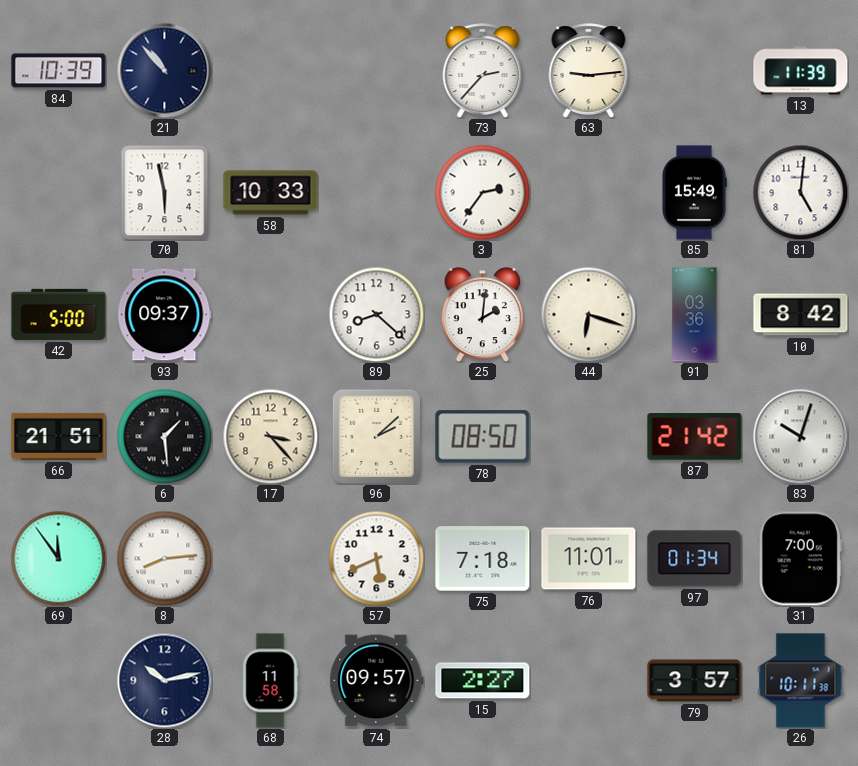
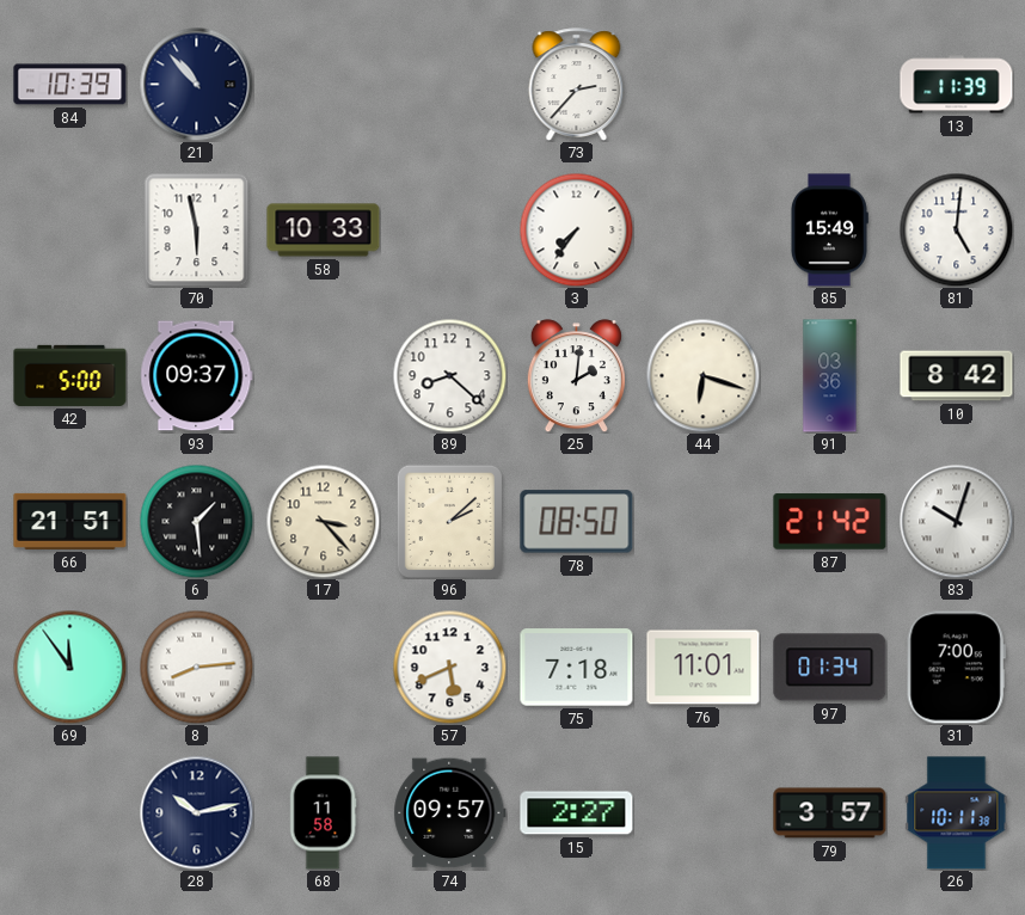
63: 9:14 -> none
3: 2:36 -> 7:36
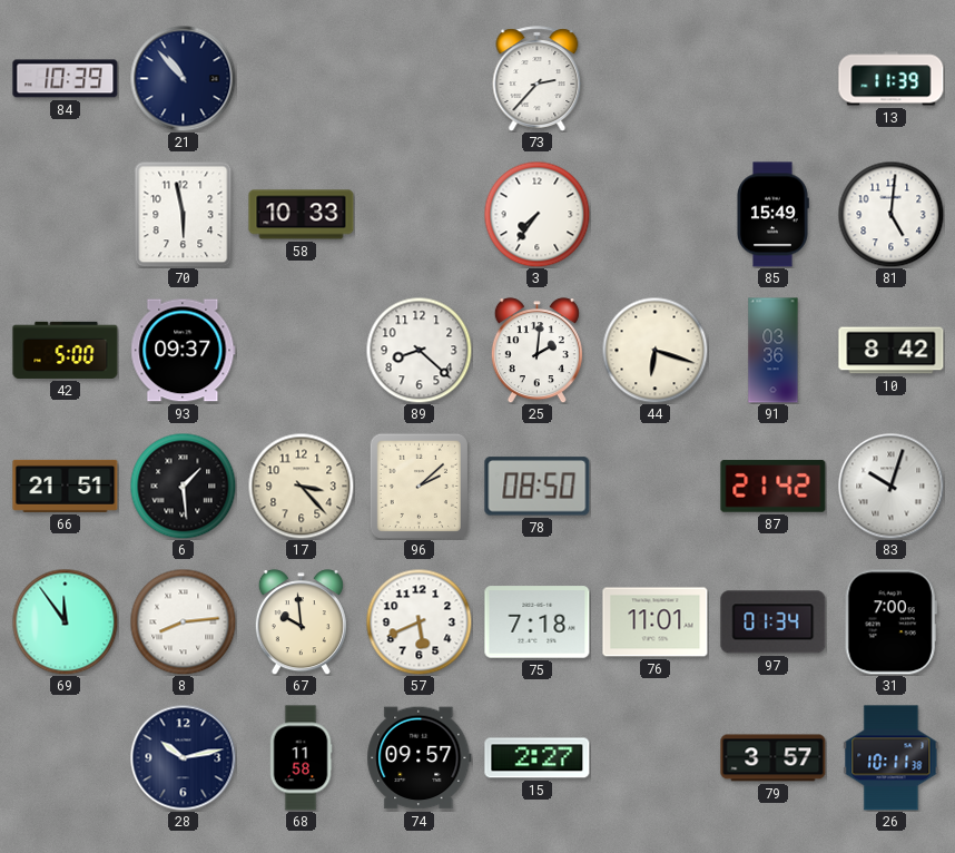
67: none -> 9:59
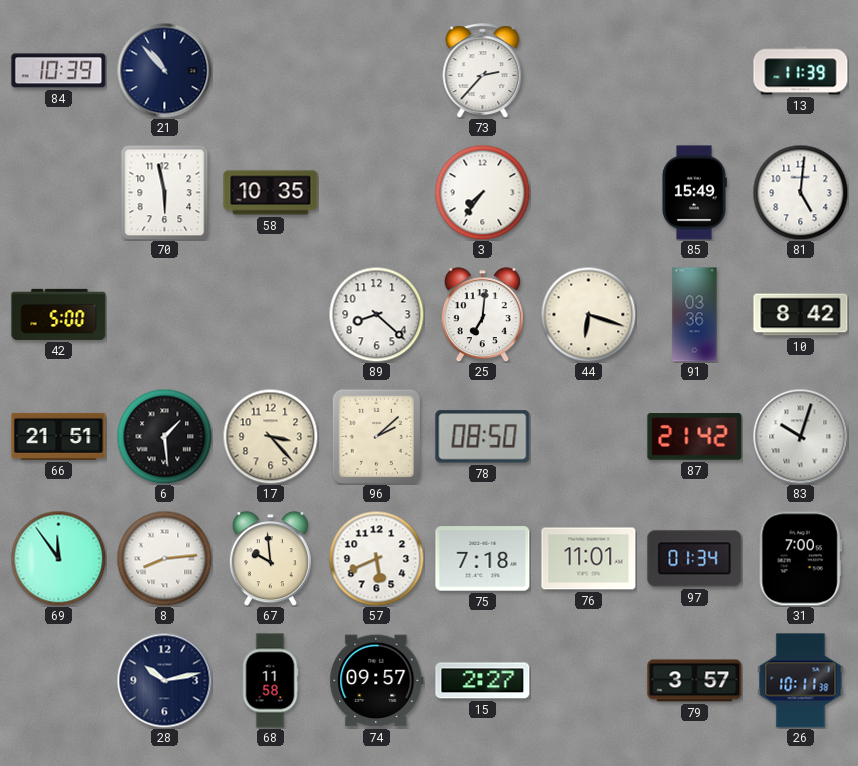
58: 10:33 -> 10:35
93: 09:37 -> none
25: 2:01 -> 7:01
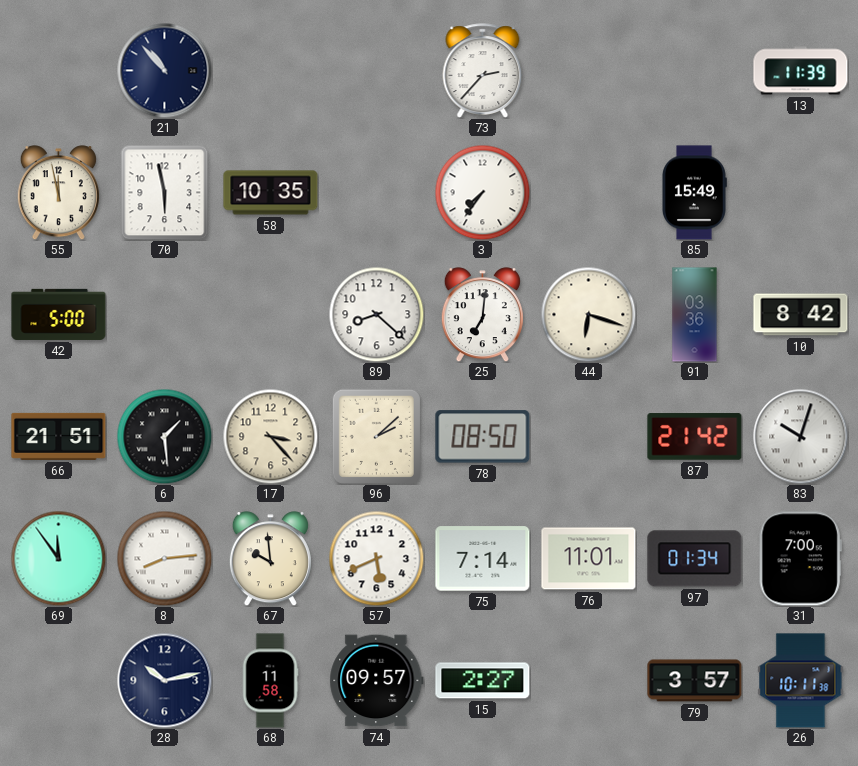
84: 10:39 -> none
55: none -> 11:58
81: 5:01 -> none
75: 7:18 -> 7:14
